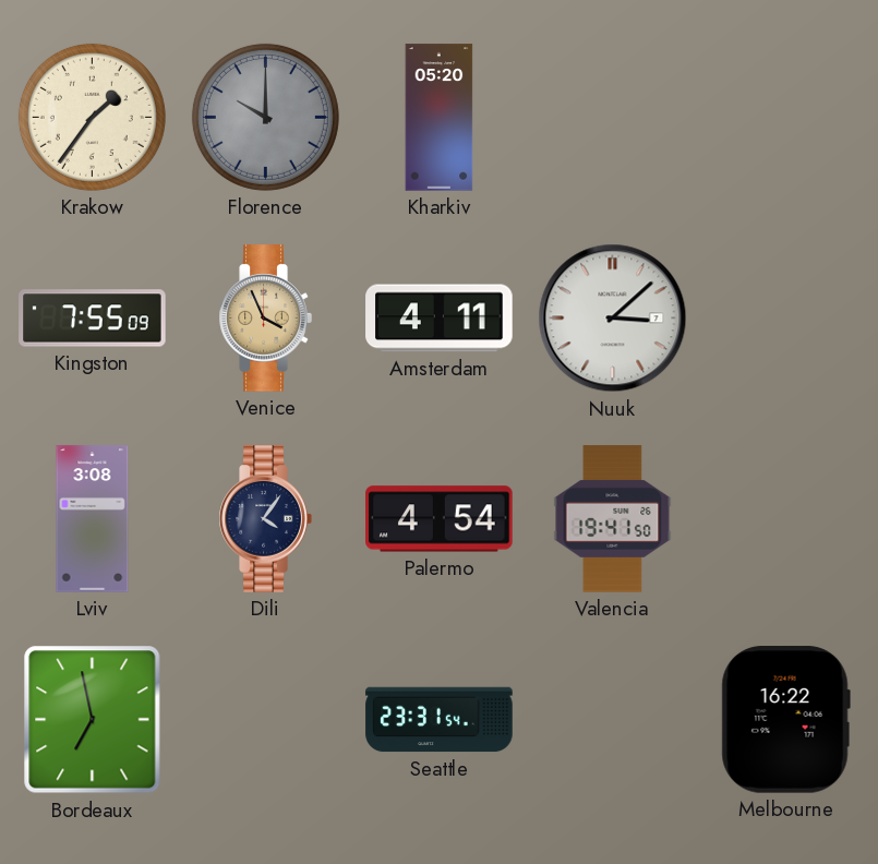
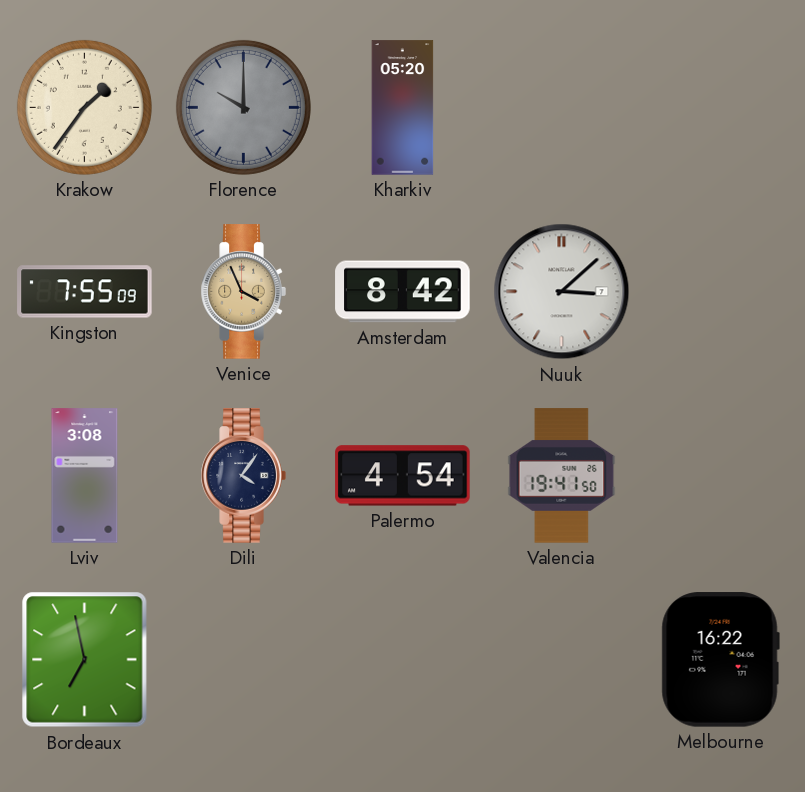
Amsterdam: 4:11 -> 8:42
Seattle: 23:31 -> none
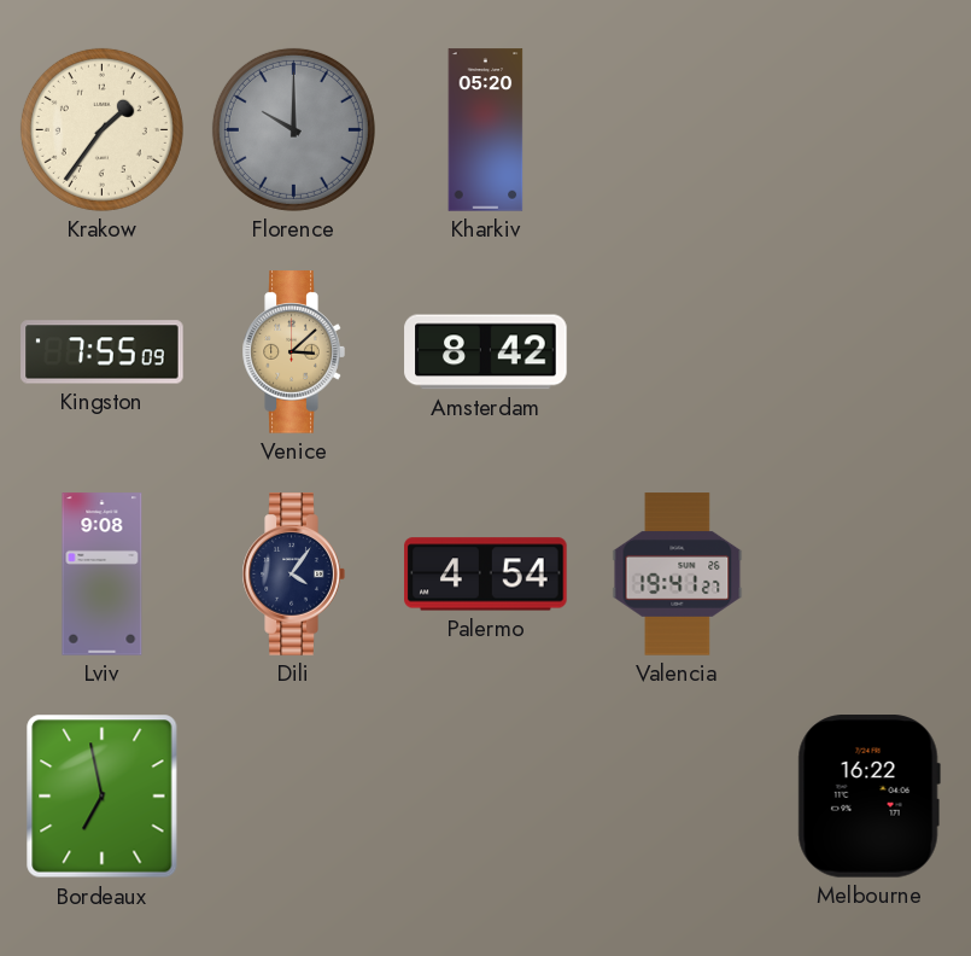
Venice: 3:56 -> 3:08
Nuuk: 3:08 -> none
Lviv: 3:08 -> 9:08
Valencia: 19:41:50 -> 19:41:27
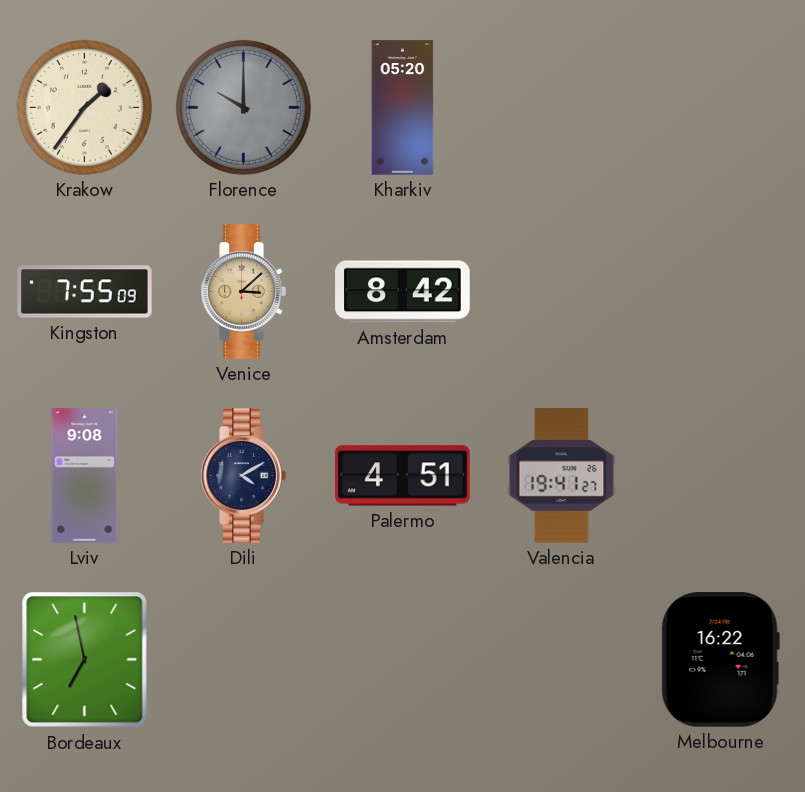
Dili: 4:06 -> 4:10
Palermo: 4:54 -> 4:51
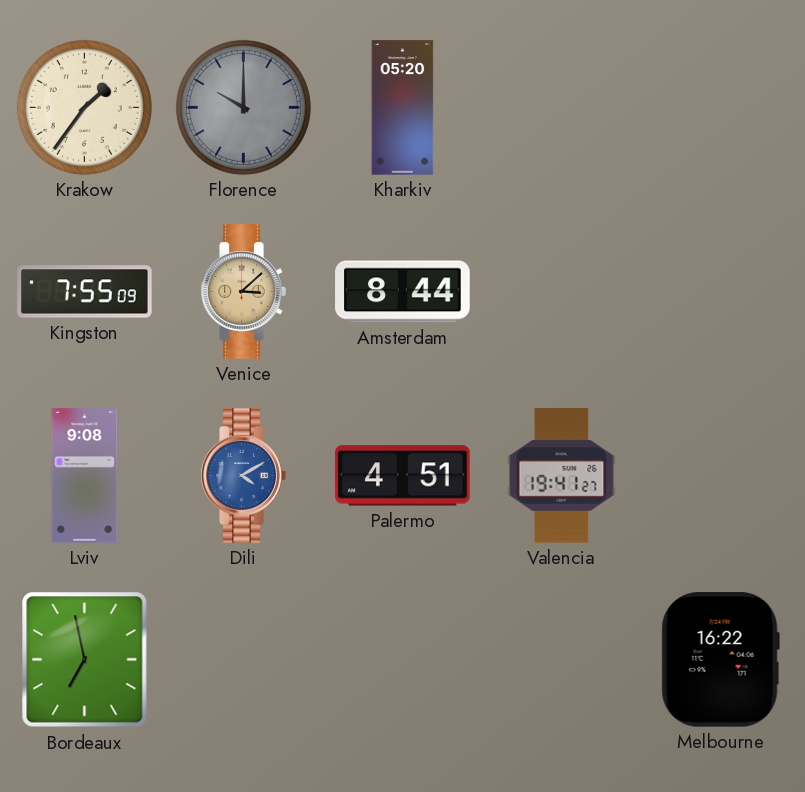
Amsterdam: 8:42 -> 8:44
Dili dial: navy -> blue
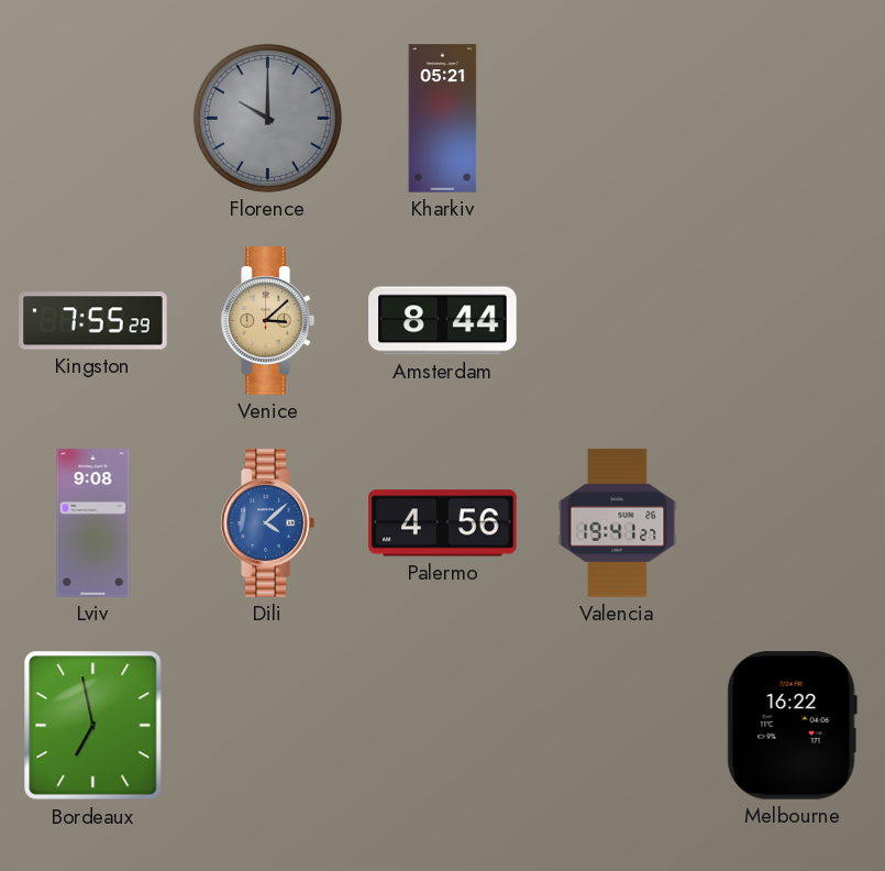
Krakow: 1:36 -> none
Kharkiv: 05:20 -> 05:21
Kingston: 7:55:09 -> 7:55:29
Dili: 4:10 -> 4:08
Palermo: 4:51 -> 4:56
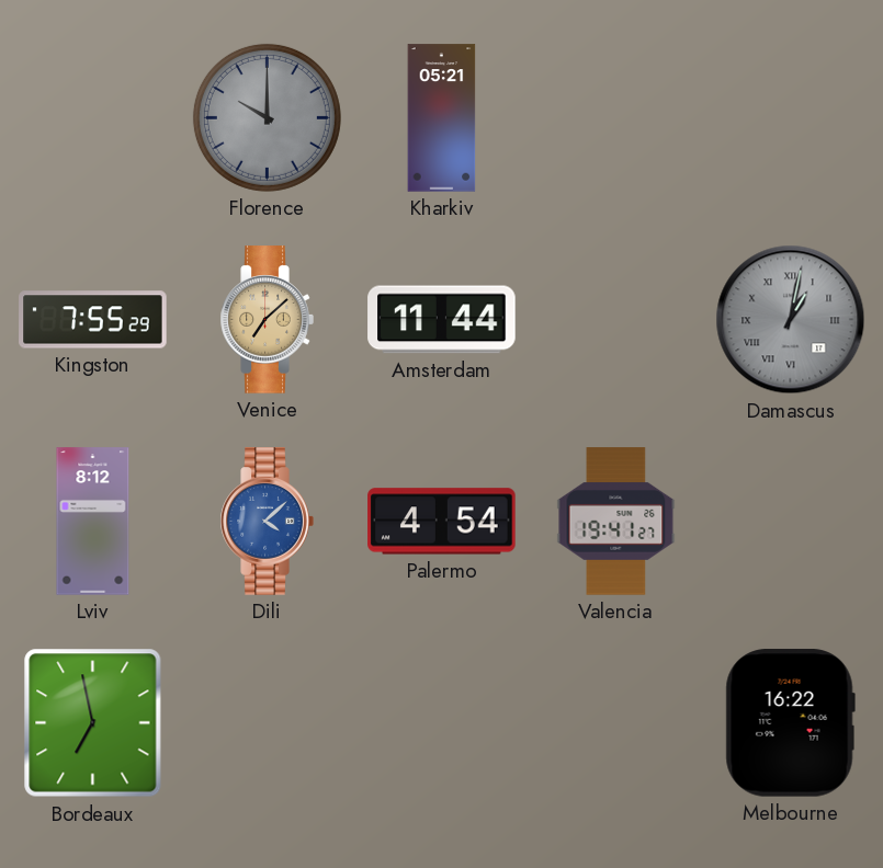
Venice: 3:08 -> 7:08
Amsterdam: 8:44 -> 11:44
Damascus: none -> 1:02
Lviv: 9:08 -> 8:12
Palermo: 4:56 -> 4:54
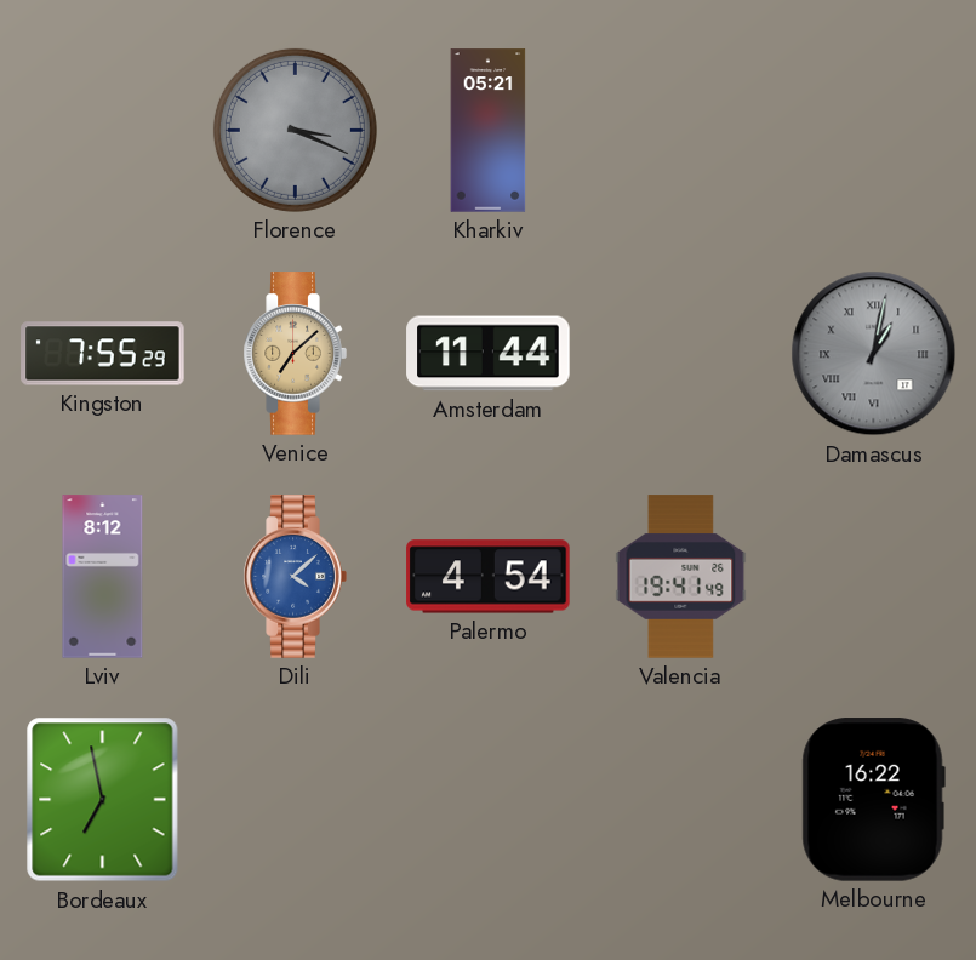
Florence: 10:00 -> 3:19
Valencia: 19:41:27 -> 19:41:49
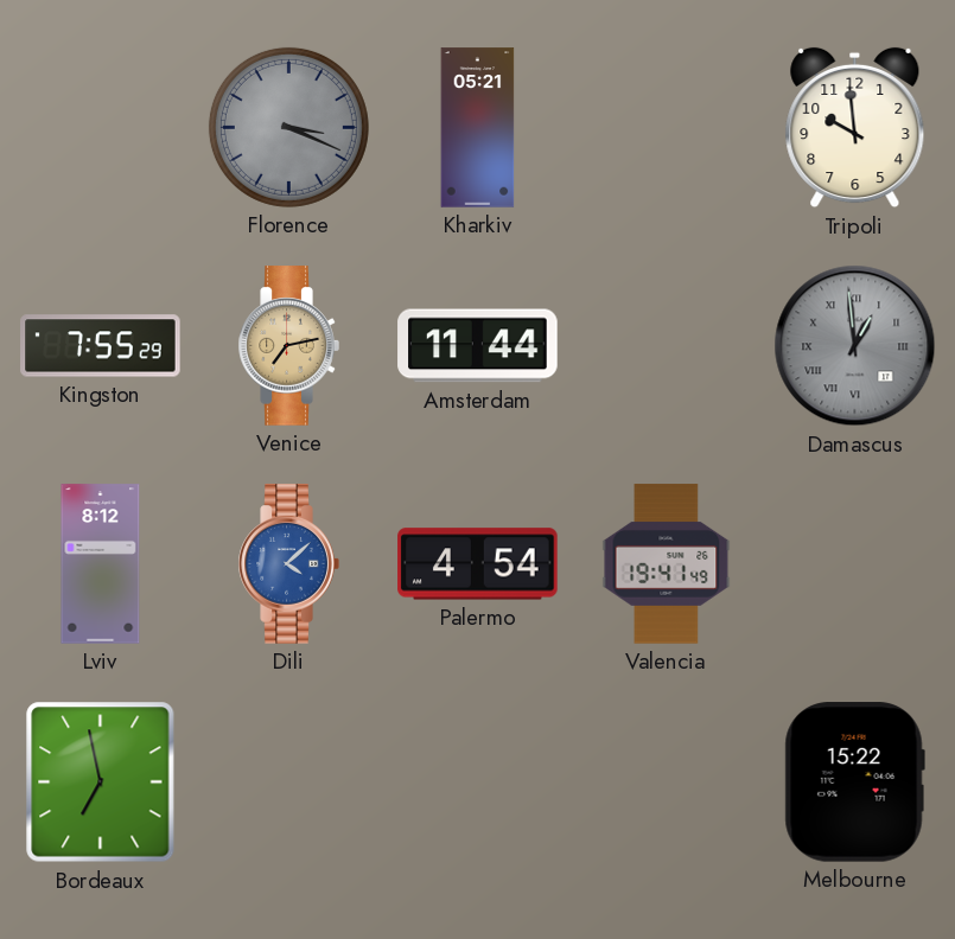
Tripoli: none -> 9:59
Venice: 7:08 -> 7:13
Damascus: 1:02 -> 12:59
Melbourne: 16:22 -> 15:22
